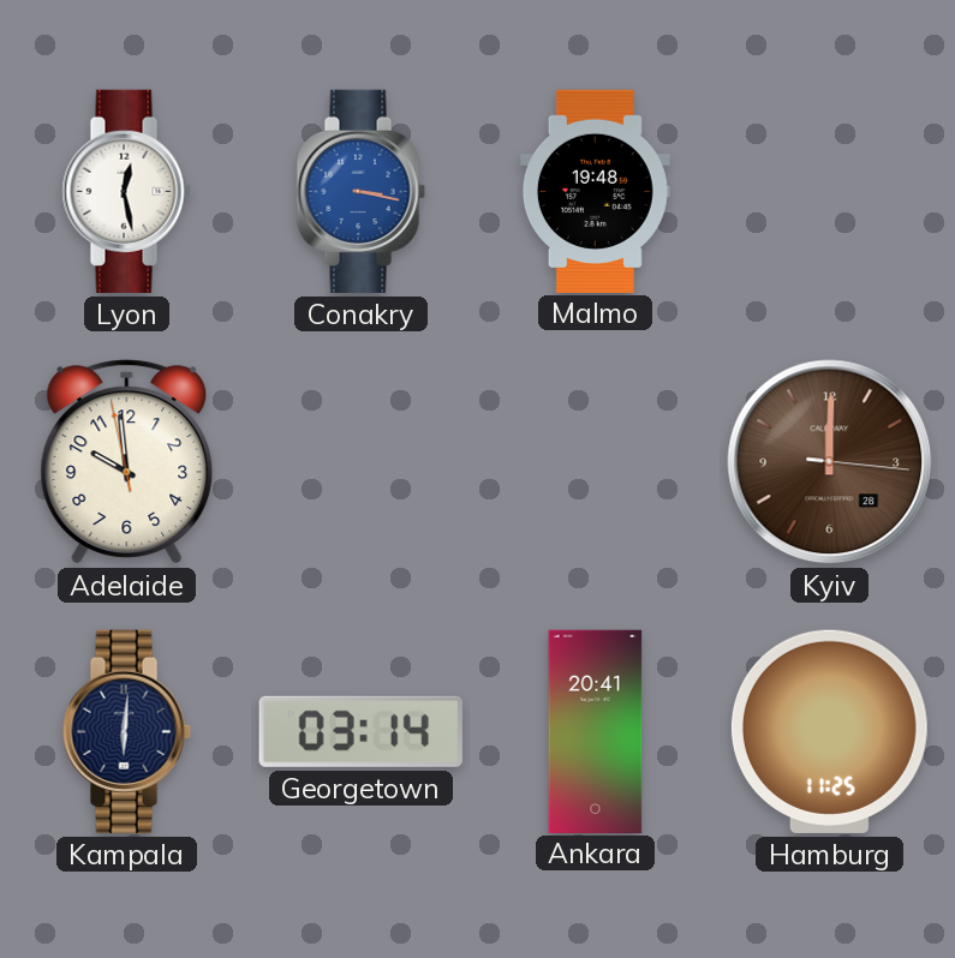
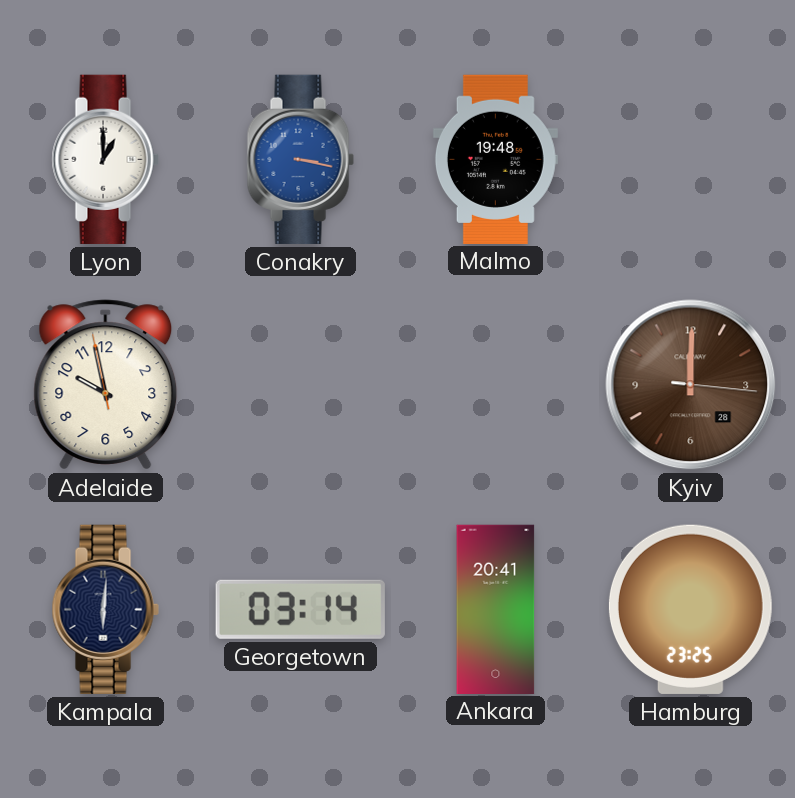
Lyon: 12:28 -> 1:00
Adelaide: 9:58 -> 9:57
Hamburg: 11:25 -> 23:25
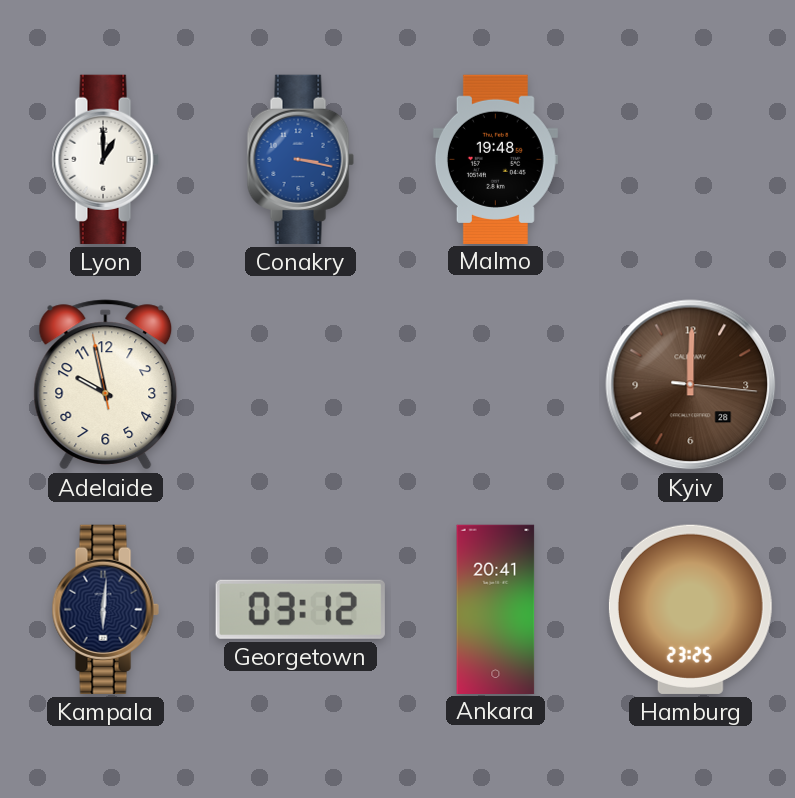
Georgetown: 03:14 -> 03:12
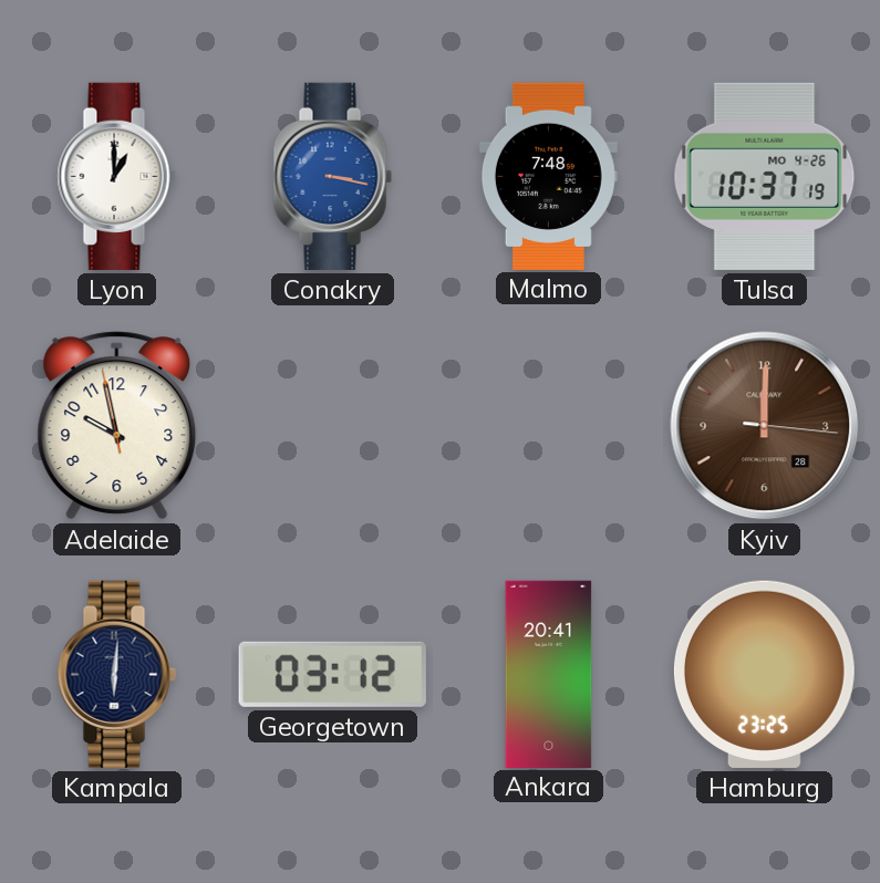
Malmo: 19:48 -> 7:48
Tulsa: none -> 10:37
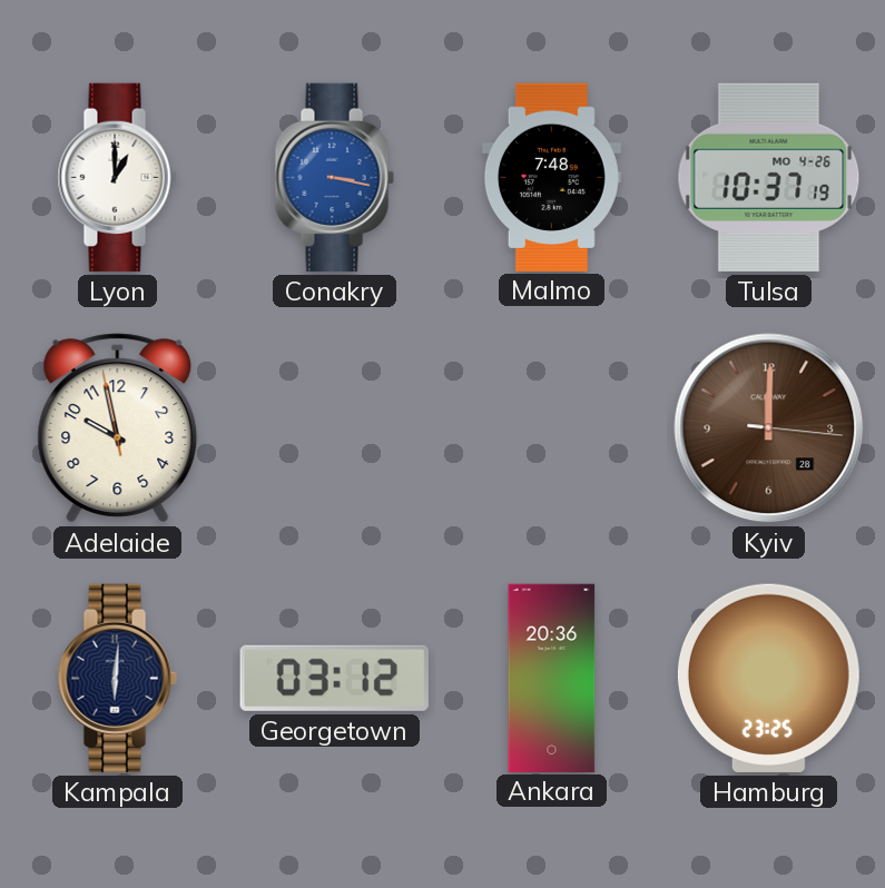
Ankara: 20:41 -> 20:36
